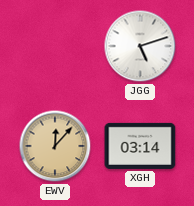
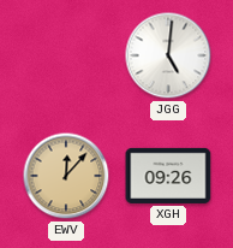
JGG: 5:12 -> 5:01
XGH: 03:14 -> 09:26
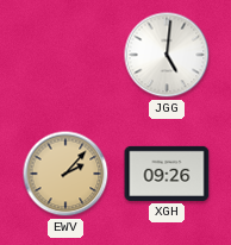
EWV: 12:07 -> 2:07
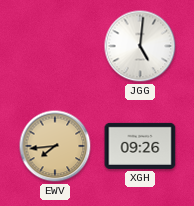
EWV: 2:07 -> 7:44
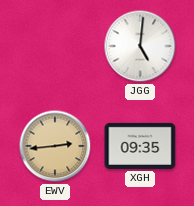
EWV: 7:44 -> 2:44
XGH: 09:26 -> 09:35
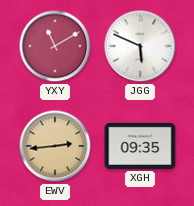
YXY: none -> 11:10
JGG: 5:01 -> 5:49
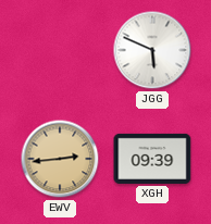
YXY: 11:10 -> none
XGH: 09:35 -> 09:39
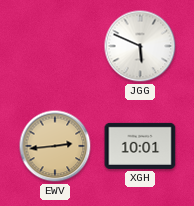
XGH: 09:39 -> 10:01
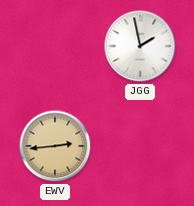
JGG: 5:49 -> 1:58
XGH: 10:01 -> none
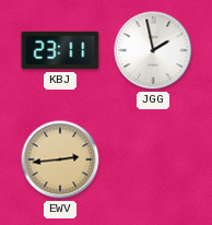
KBJ: none -> 23:11
